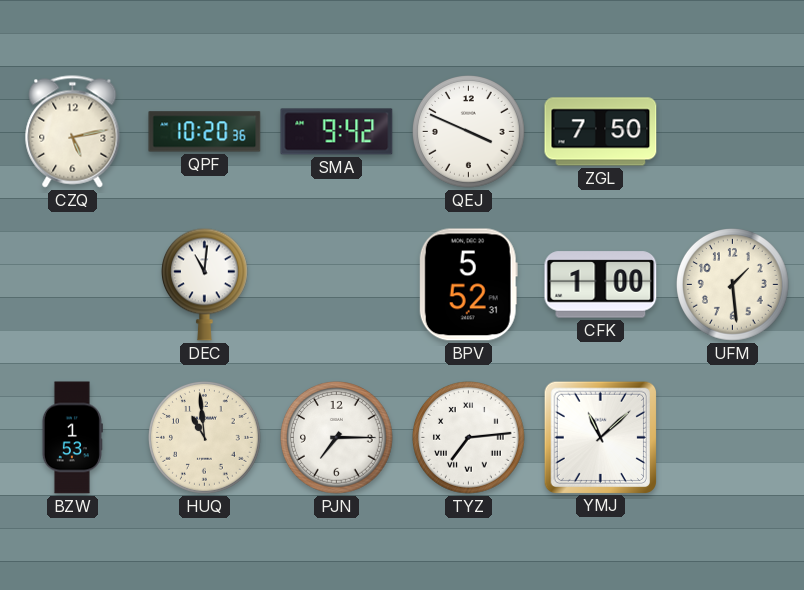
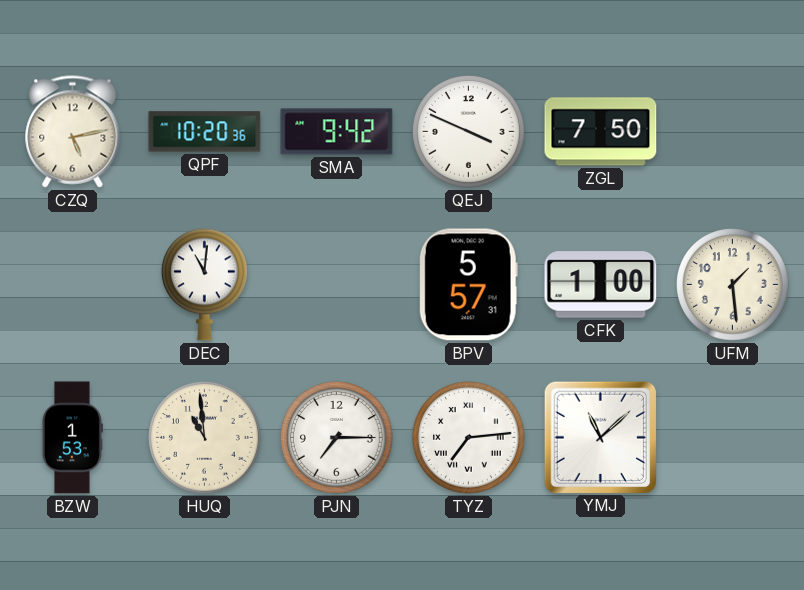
BPV: 5:52 -> 5:57
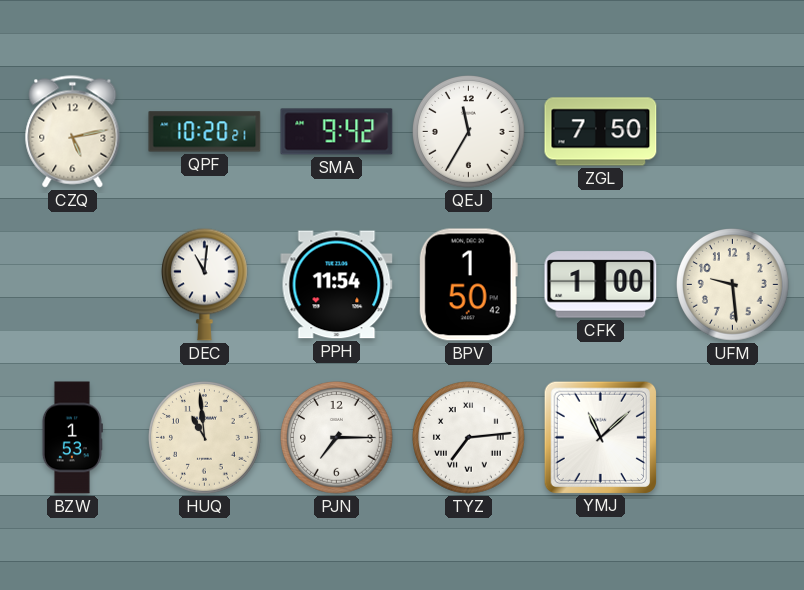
QPF: 10:20:36 -> 10:20:21
QEJ: 3:49 -> 11:35
PPH: none -> 11:54
BPV: 5:57 -> 1:50
UFM: 1:29 -> 9:29
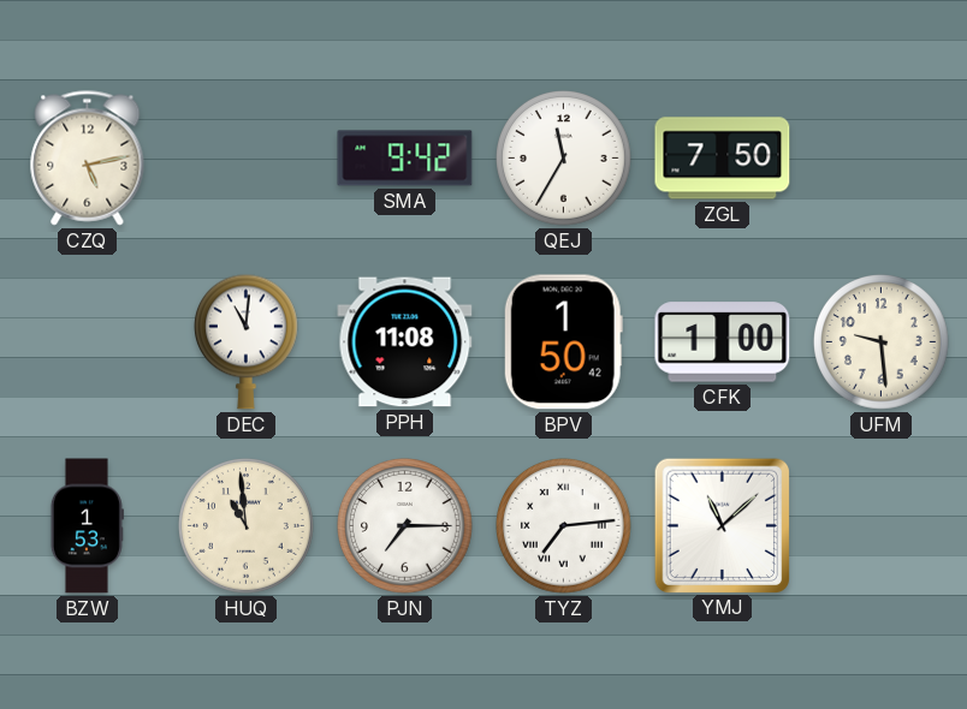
QPF: 10:20 -> none
PPH: 11:54 -> 11:08
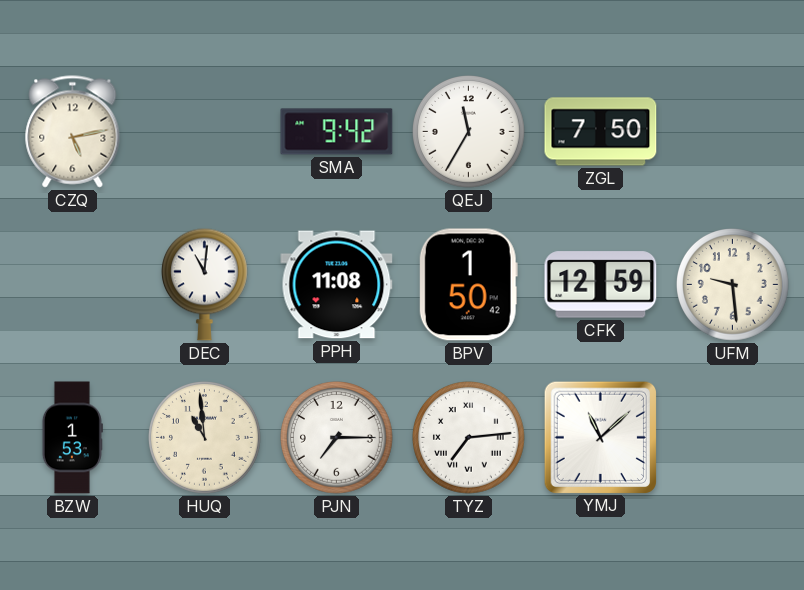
CFK: 1:00 -> 12:59
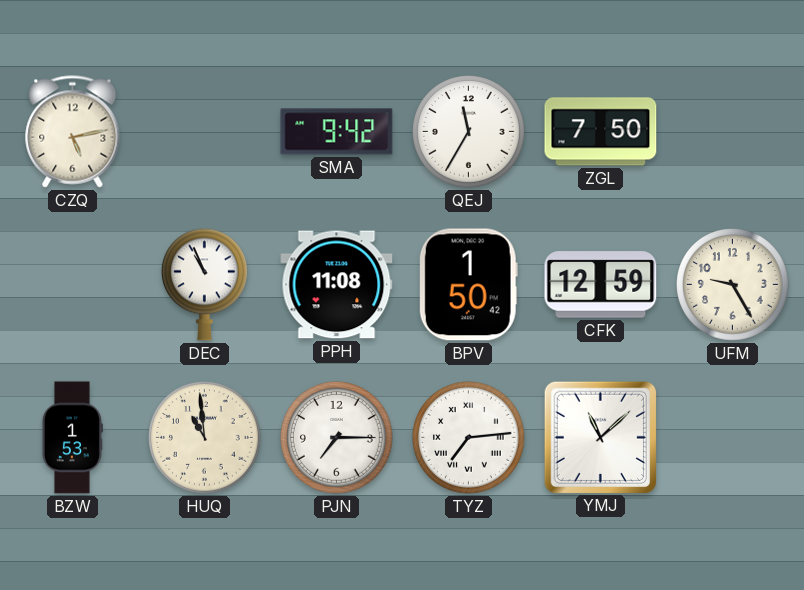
DEC: 11:01 -> 10:56
UFM: 9:29 -> 9:25
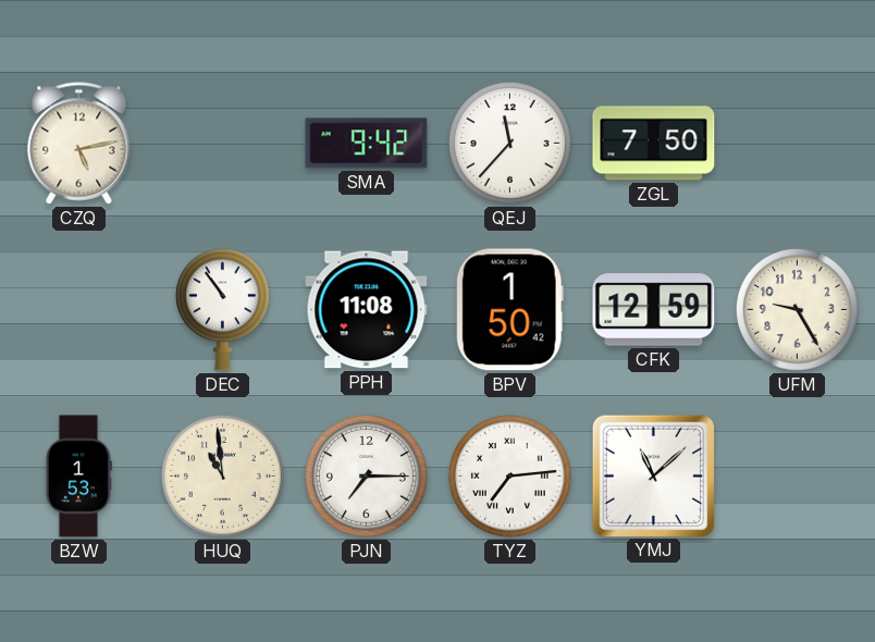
QEJ: 11:35 -> 11:37
DEC: 10:56 -> 10:54
